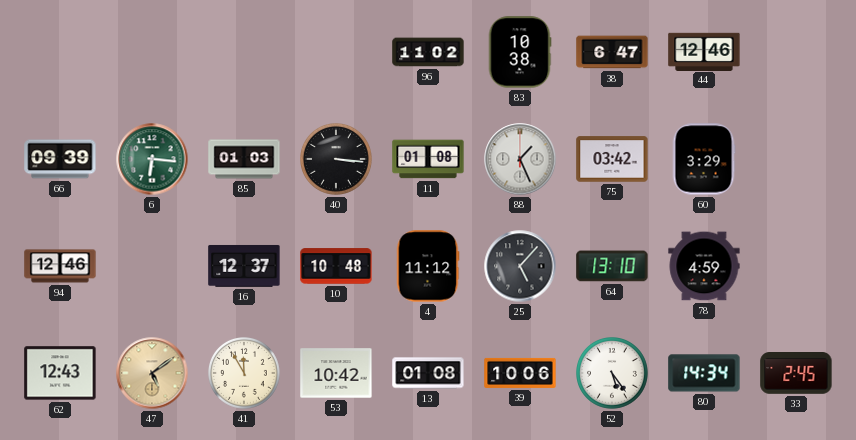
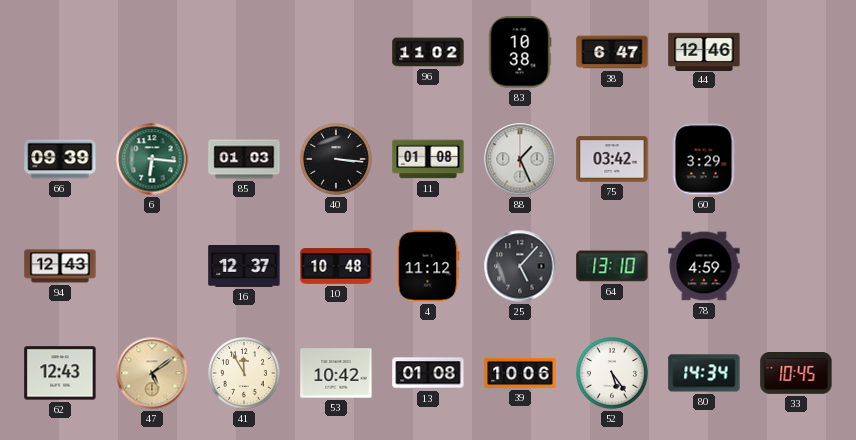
94: 12:46 -> 12:43
33: 2:45 -> 10:45
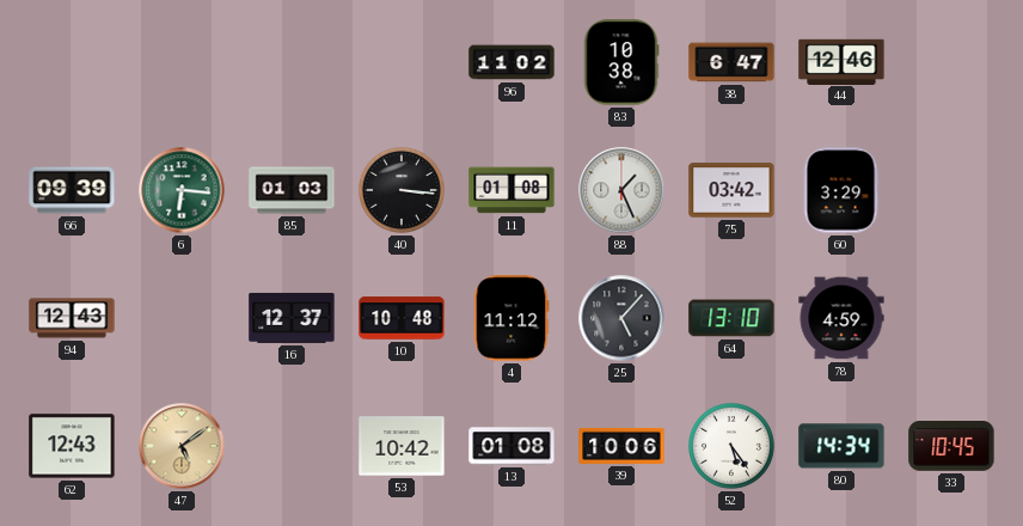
41: 11:55 -> none
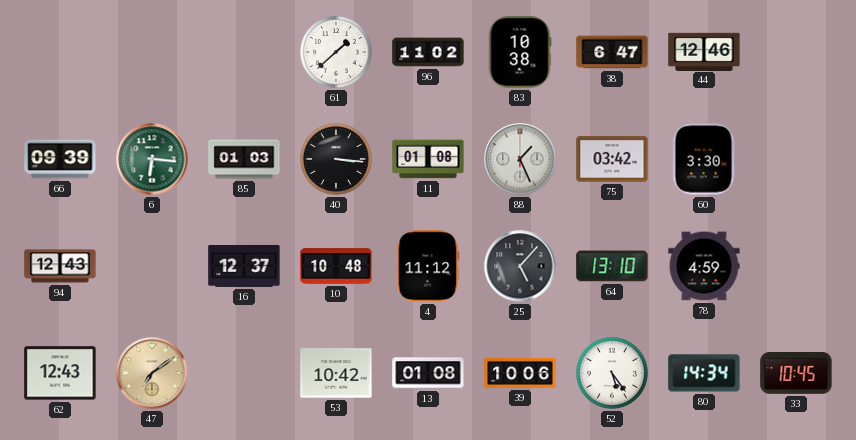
61: none -> 1:38
60: 3:29 -> 3:30
47: 5:09 -> 7:09
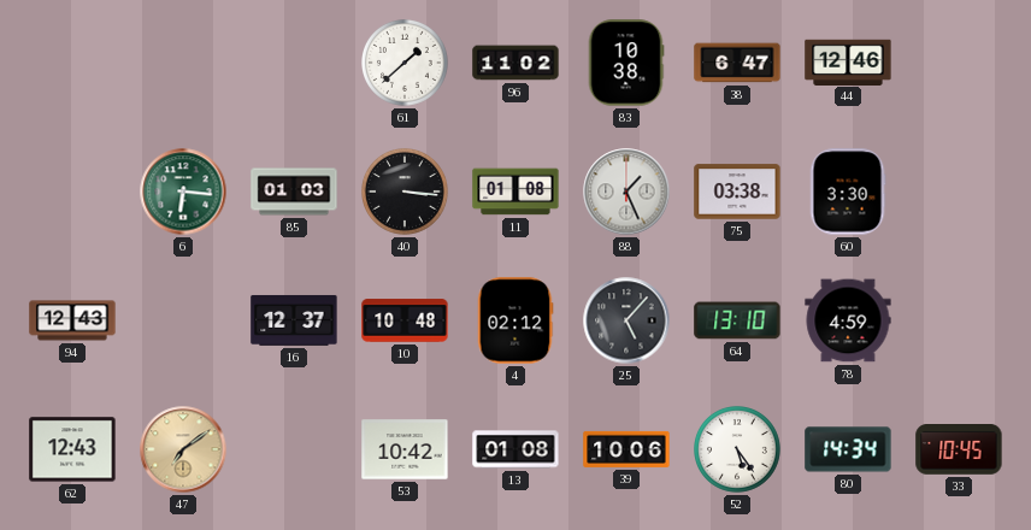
66: 09:39 -> none
75: 03:42 -> 03:38
4: 11:12 -> 02:12
